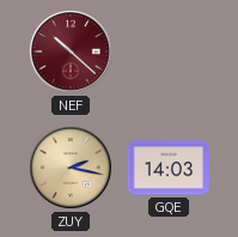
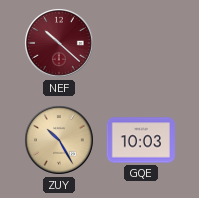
ZUY: 2:17 -> 10:25
GQE: 14:03 -> 10:03
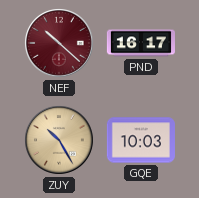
PND: none -> 16:17
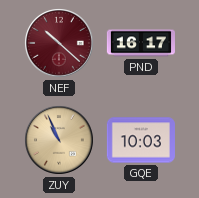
ZUY: 10:25 -> 10:56
